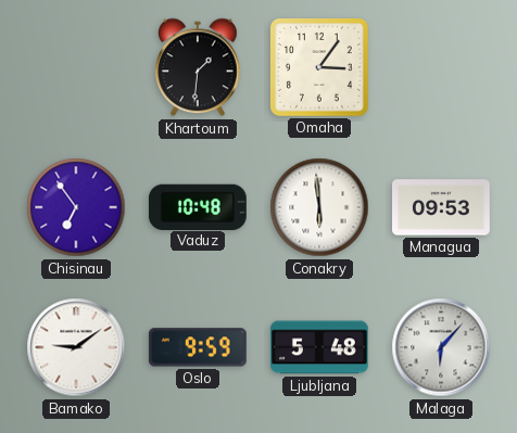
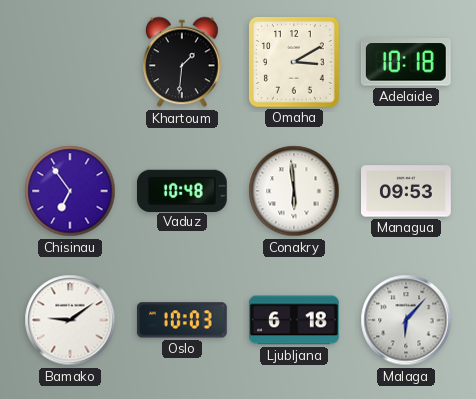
Omaha: 3:06 -> 3:10
Adelaide: none -> 10:18
Oslo: 9:59 -> 10:03
Ljubljana: 5:48 -> 6:18
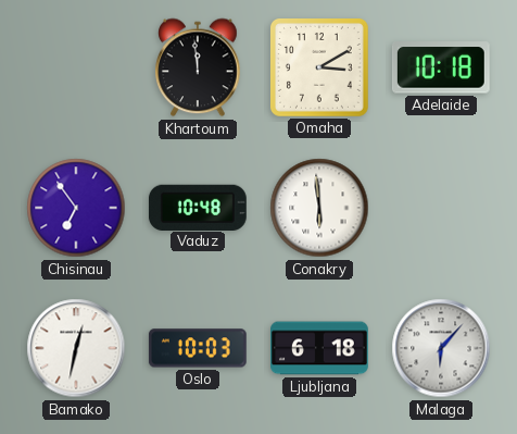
Khartoum: 1:31 -> 11:59
Managua: 09:53 -> none
Bamako: 9:09 -> 12:32
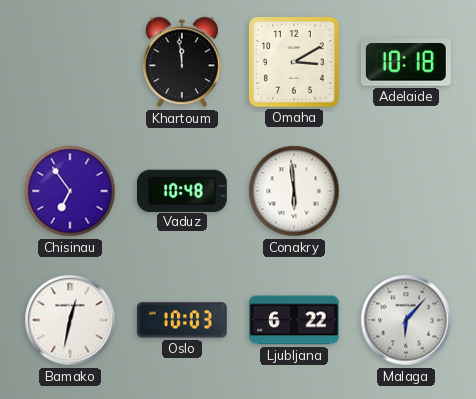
Ljubljana: 6:18 -> 6:22
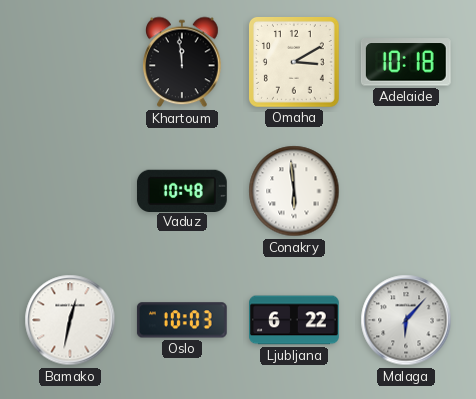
Chisinau: 6:54 -> none
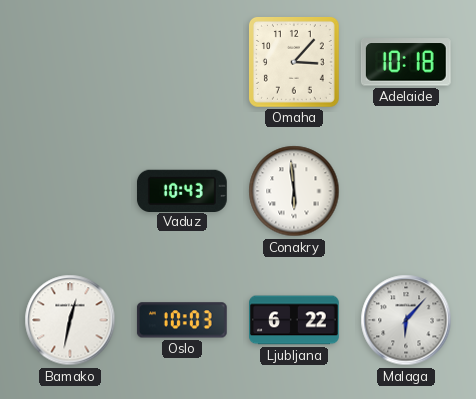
Khartoum: 11:59 -> none
Omaha: 3:10 -> 3:07
Vaduz: 10:48 -> 10:43
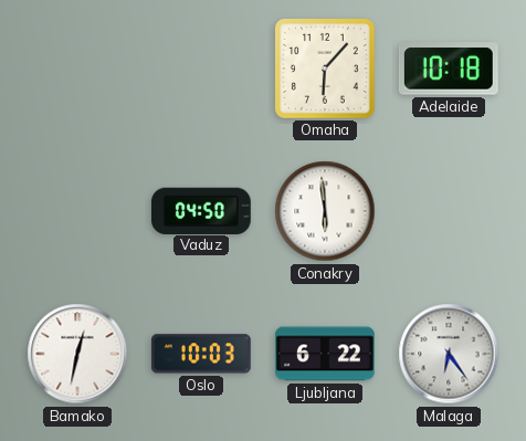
Omaha: 3:07 -> 6:07
Vaduz: 10:43 -> 04:50
Malaga: 6:07 -> 6:24
